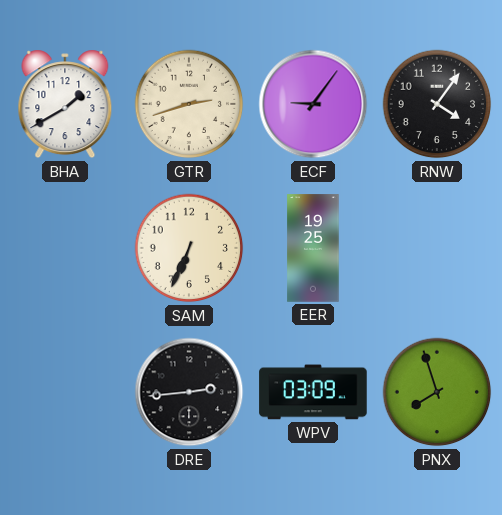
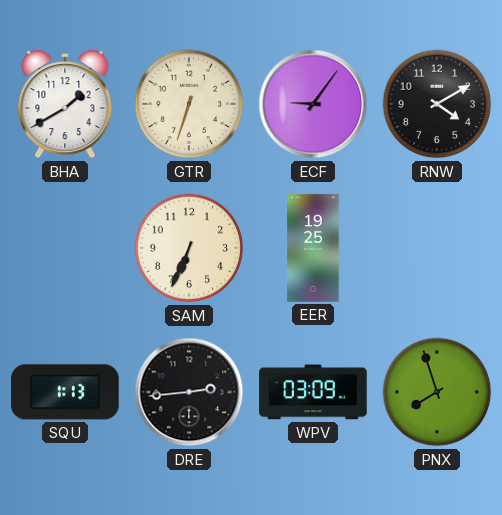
GTR: 2:42 -> 6:33
RNW: 4:06 -> 4:10
SQU: none -> 1:13
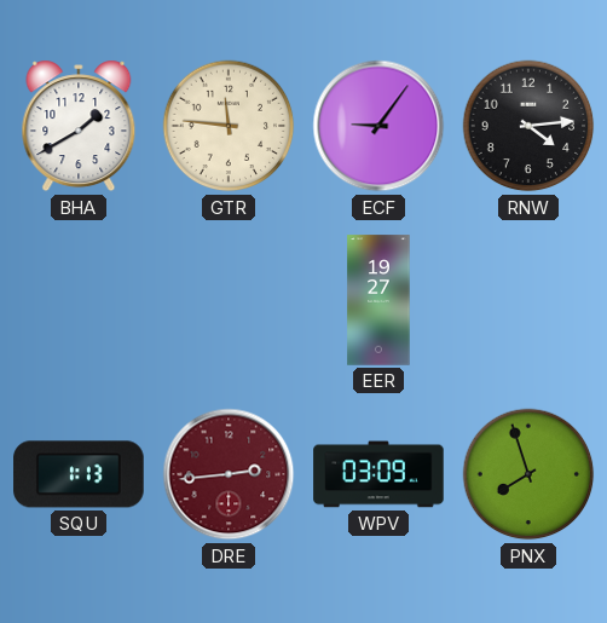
GTR: 6:33 -> 11:46
RNW: 4:10 -> 4:14
SAM: 6:34 -> none
EER: 19:25 -> 19:27
DRE dial: black -> burgundy
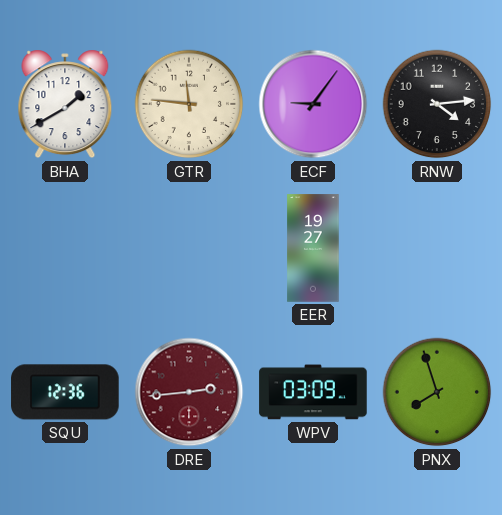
SQU: 1:13 -> 12:36
